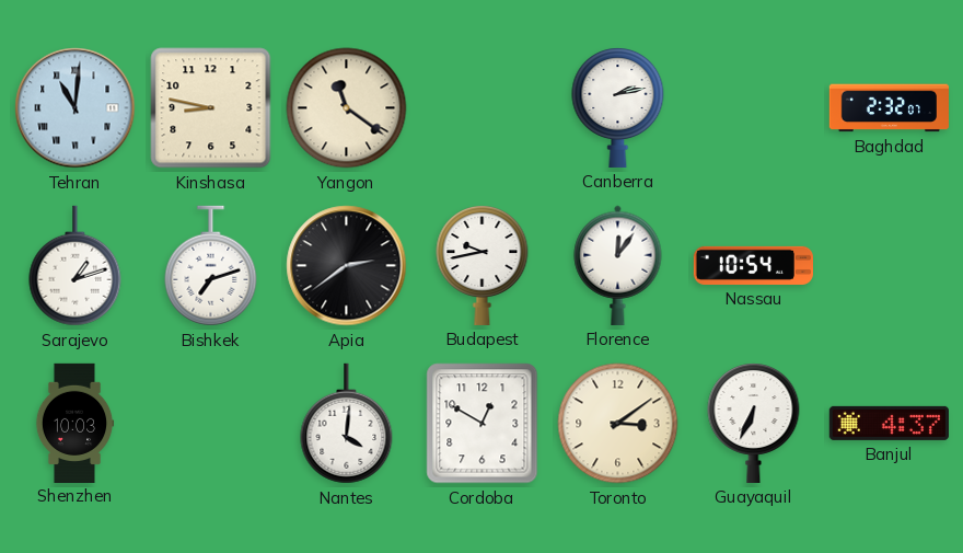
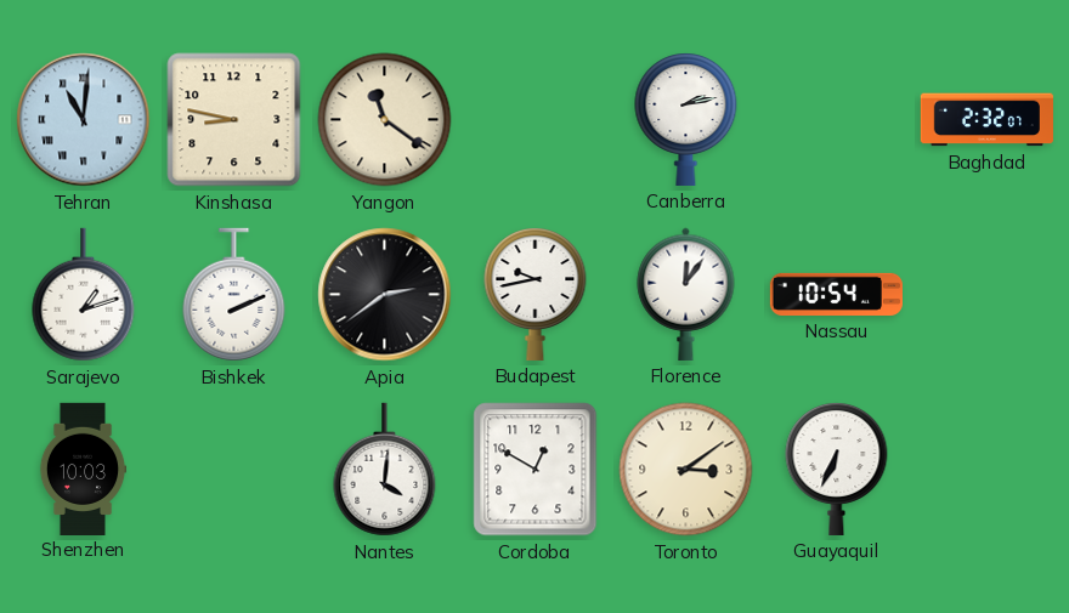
Bishkek: 7:12 -> 2:11
Banjul: 4:37 -> none
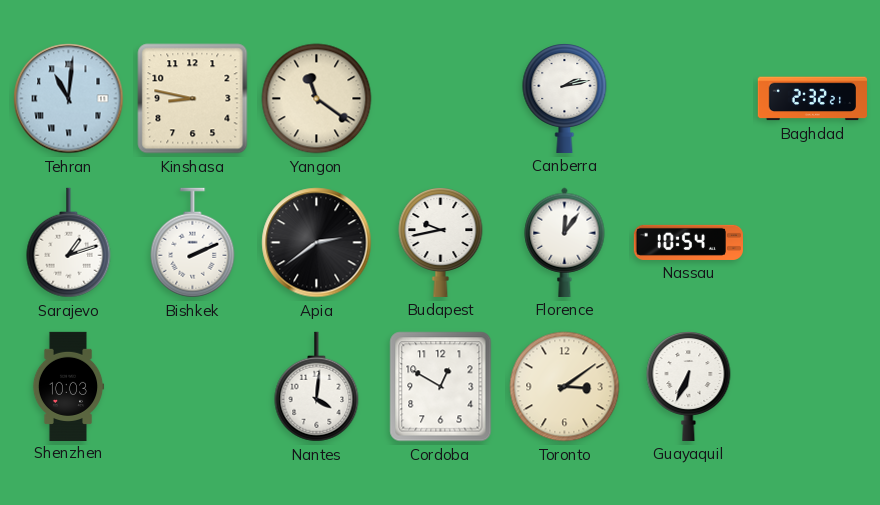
Baghdad: 2:32:07 -> 2:32:21
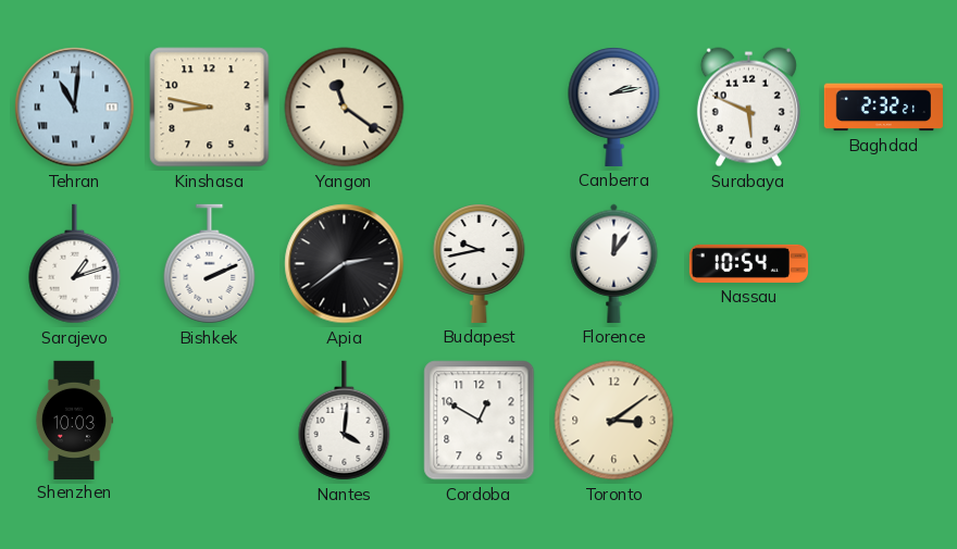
Surabaya: none -> 5:49
Guayaquil: 6:34 -> none
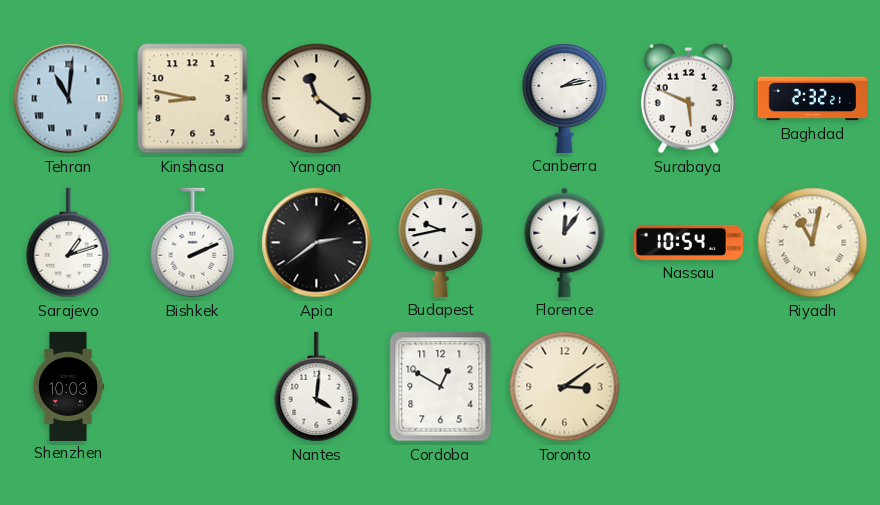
Riyadh: none -> 11:02
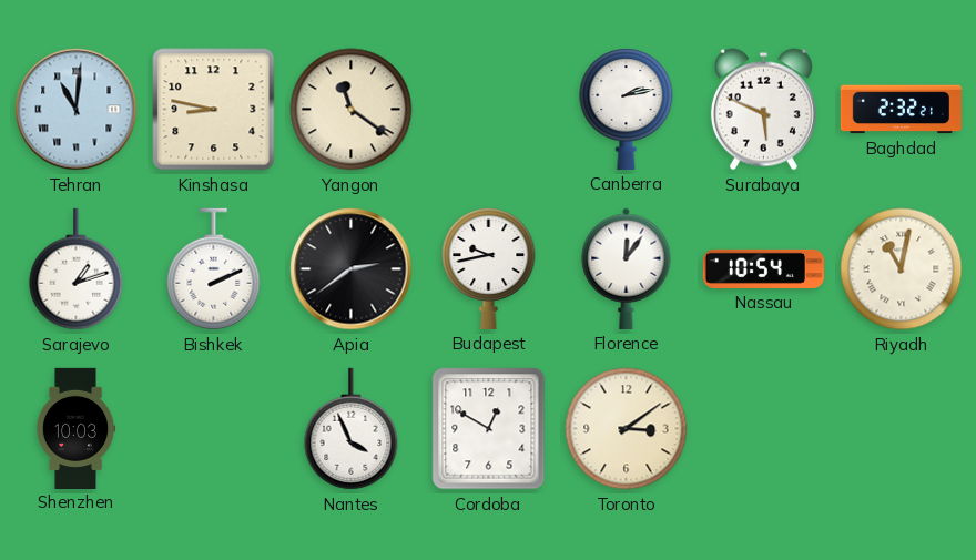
Nantes: 4:01 -> 3:56
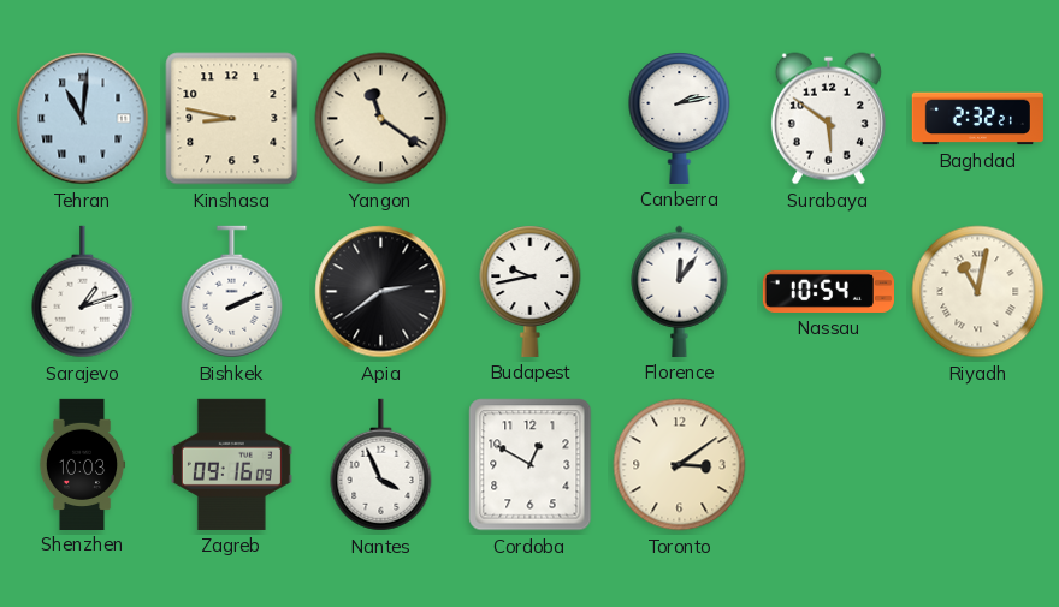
Surabaya: 5:49 -> 5:51
Zagreb: none -> 09:16
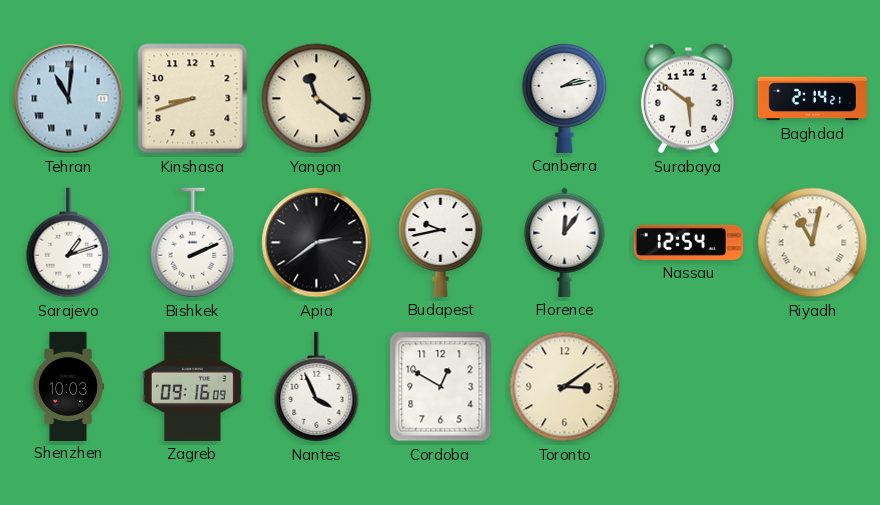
Kinshasa: 8:47 -> 8:42
Baghdad: 2:32 -> 2:14
Nassau: 10:54 -> 12:54
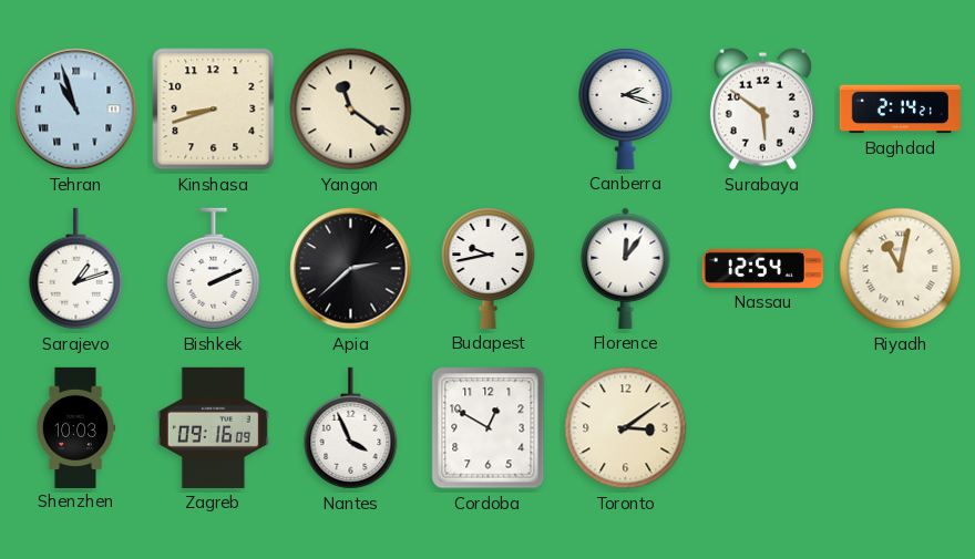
Tehran: 11:01 -> 10:57
Canberra: 2:13 -> 2:18
Apia: 2:39 -> 2:38
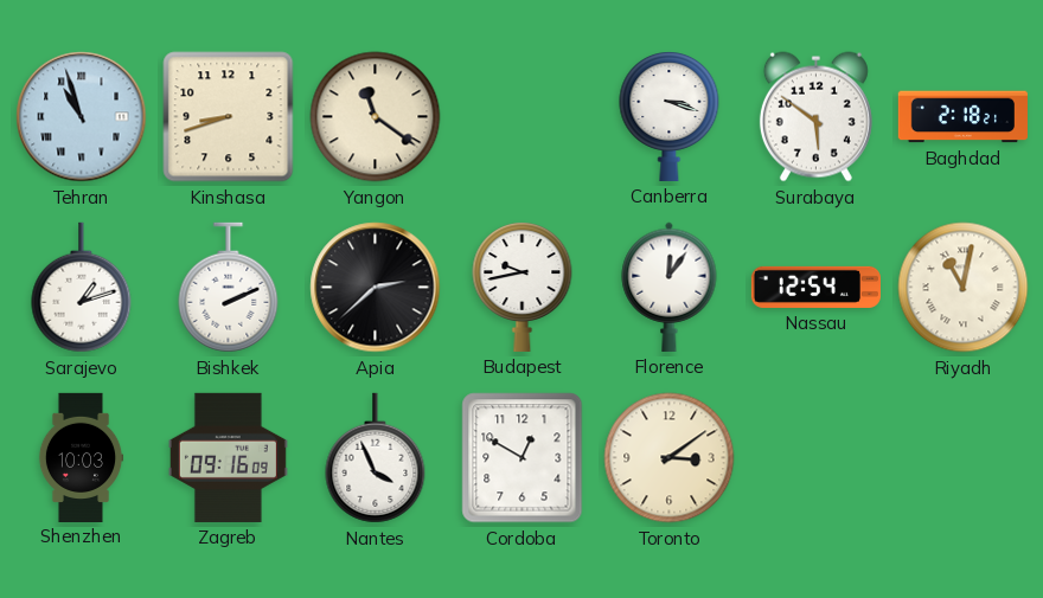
Canberra: 2:18 -> 3:18
Baghdad: 2:14 -> 2:18
